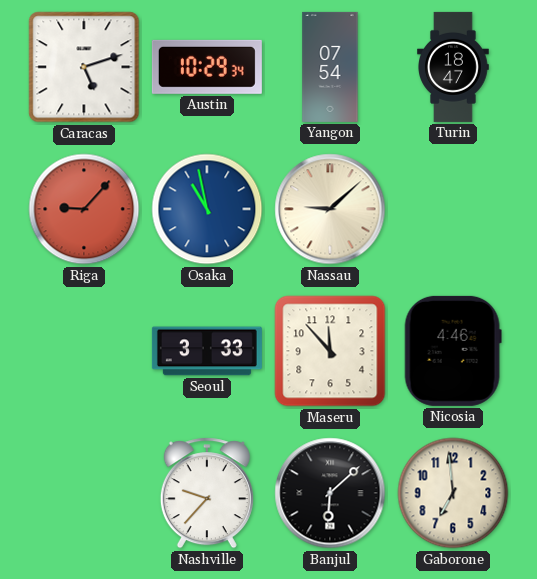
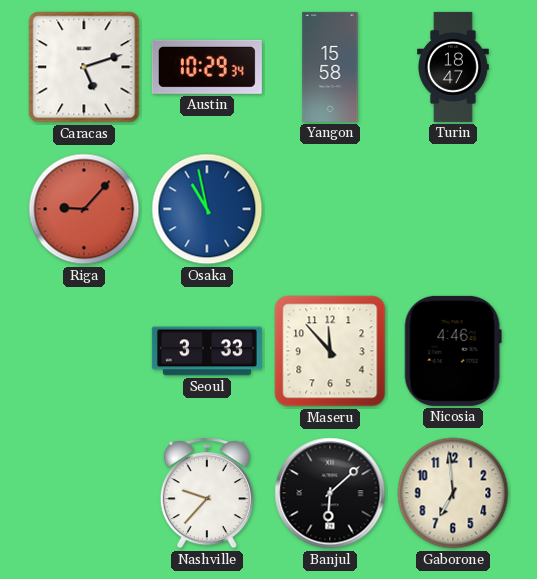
Yangon: 07:54 -> 15:58
Nassau: 9:08 -> none
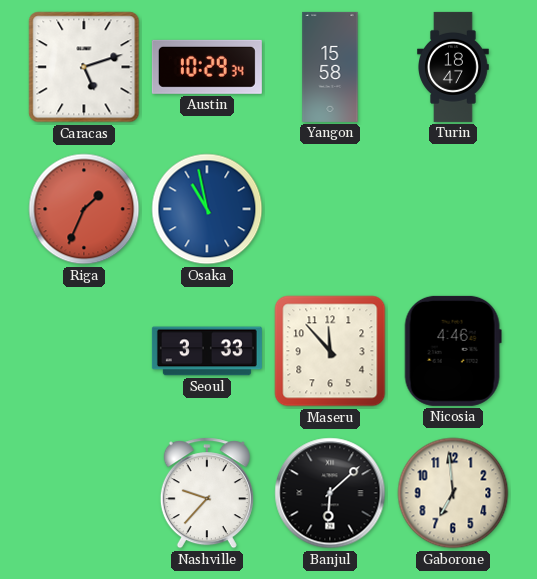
Riga: 9:07 -> 1:34
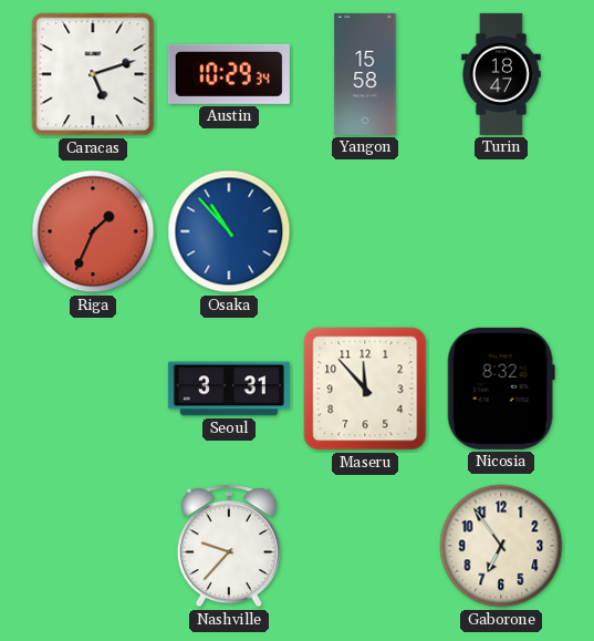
Osaka: 10:58 -> 10:53
Seoul: 3:33 -> 3:31
Nicosia: 4:46 -> 8:32
Banjul: 6:08 -> none
Gaborone: 6:59 -> 6:54
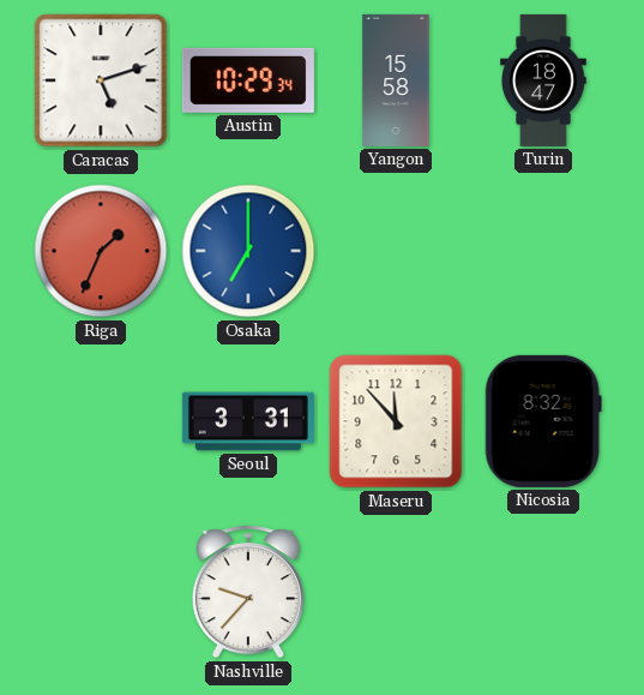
Osaka: 10:53 -> 7:00
Gaborone: 6:54 -> none
